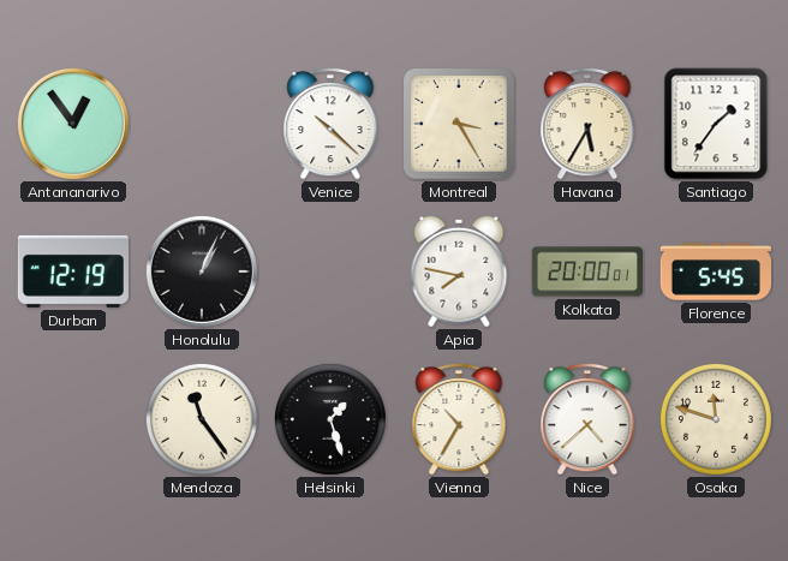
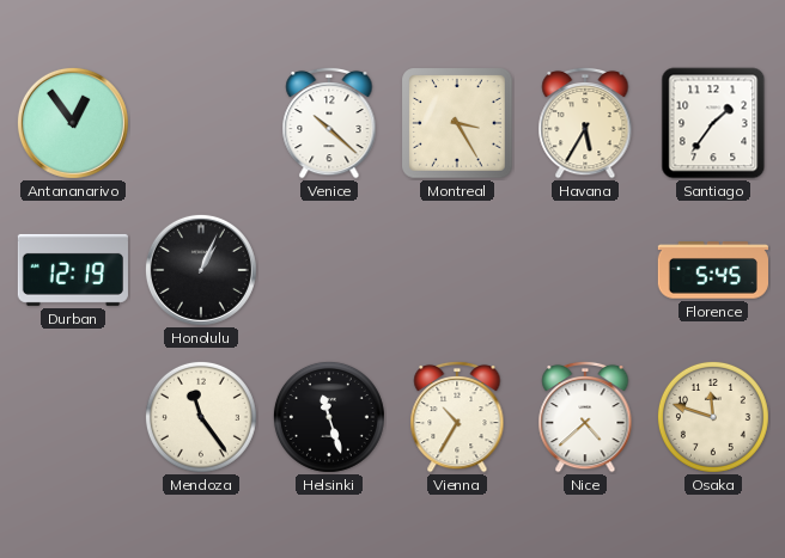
Apia: 7:47 -> none
Kolkata: 20:00 -> none
Helsinki: 1:27 -> 11:27
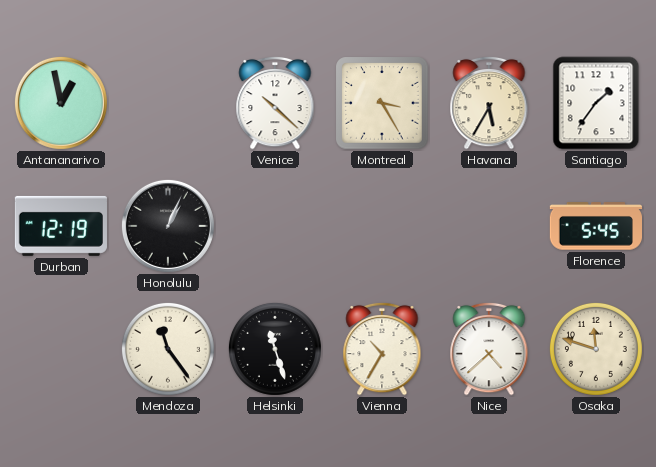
Antananarivo: 12:54 -> 12:58
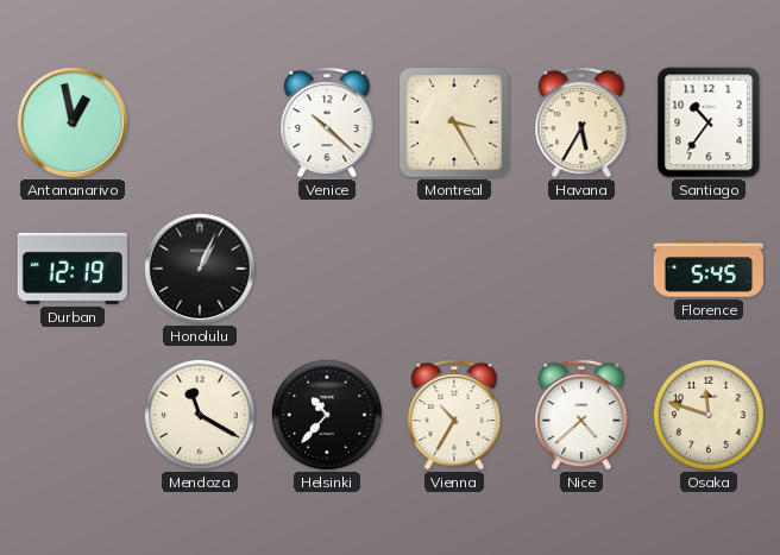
Santiago: 1:36 -> 10:36
Mendoza: 11:24 -> 11:20
Helsinki: 11:27 -> 10:37
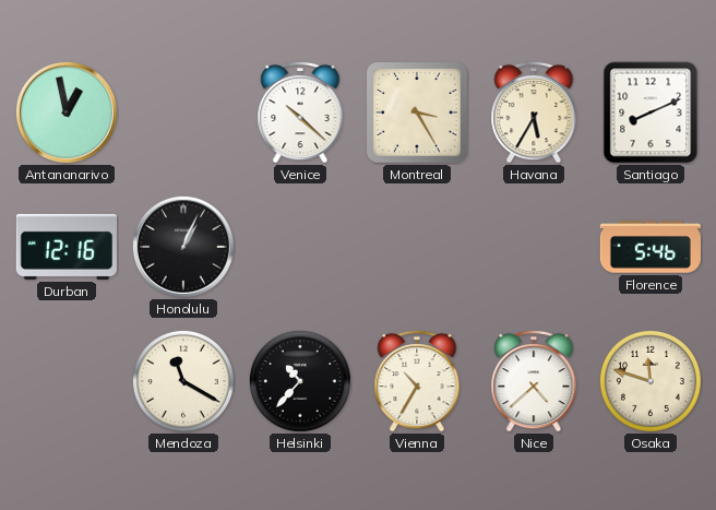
Santiago: 10:36 -> 8:11
Durban: 12:19 -> 12:16
Florence: 5:45 -> 5:46
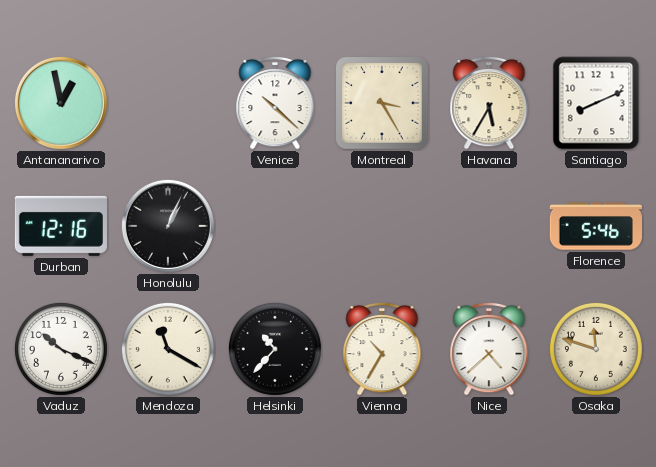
Vaduz: none -> 10:19
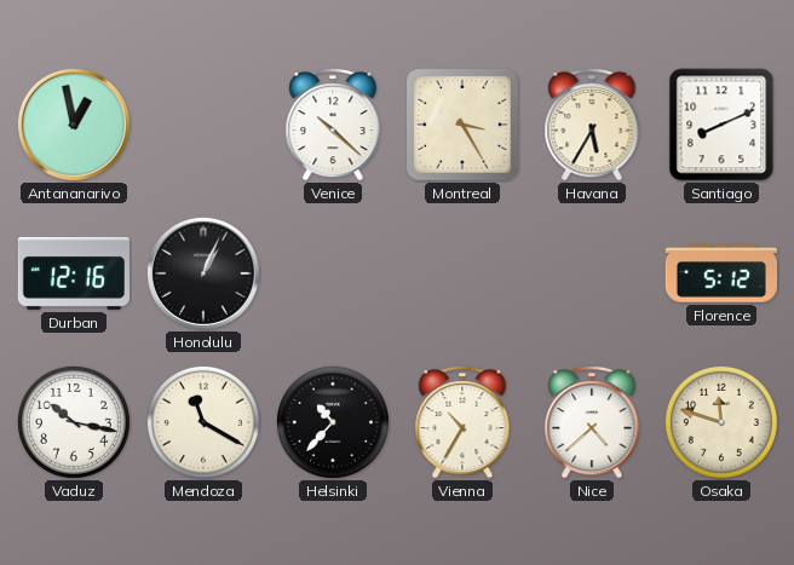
Florence: 5:46 -> 5:12
Vaduz: 10:19 -> 10:17
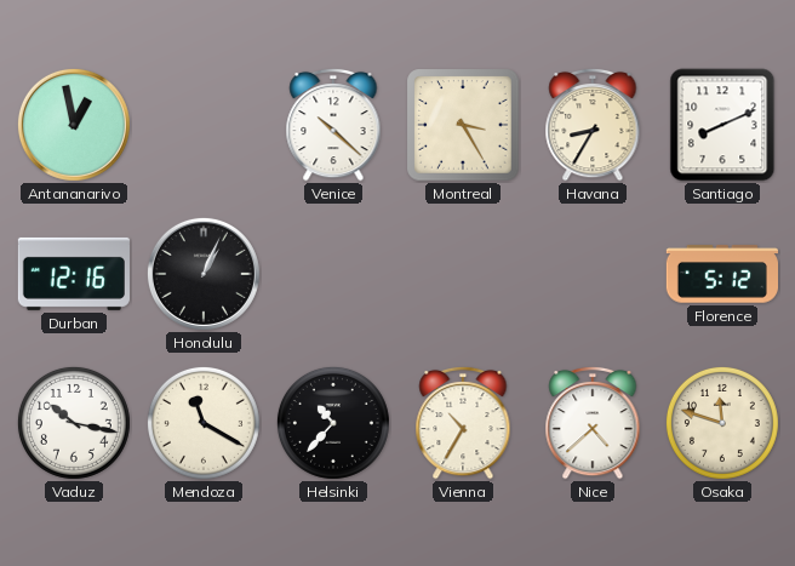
Havana: 5:35 -> 8:35
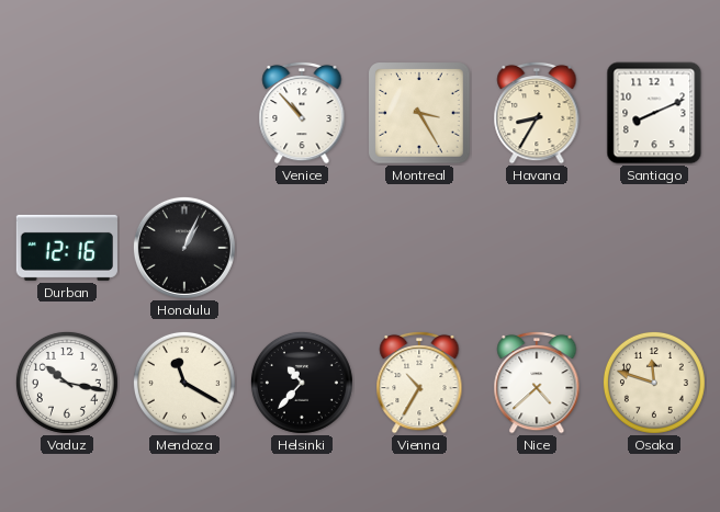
Antananarivo: 12:58 -> none
Venice: 10:22 -> 10:53
Florence: 5:12 -> none
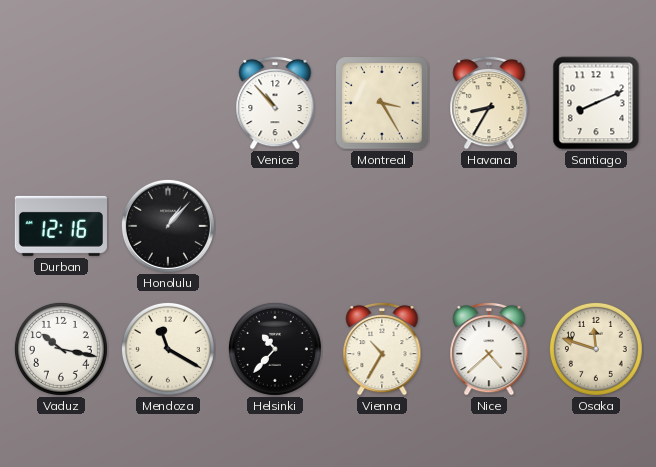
Honolulu: 1:04 -> 1:07
